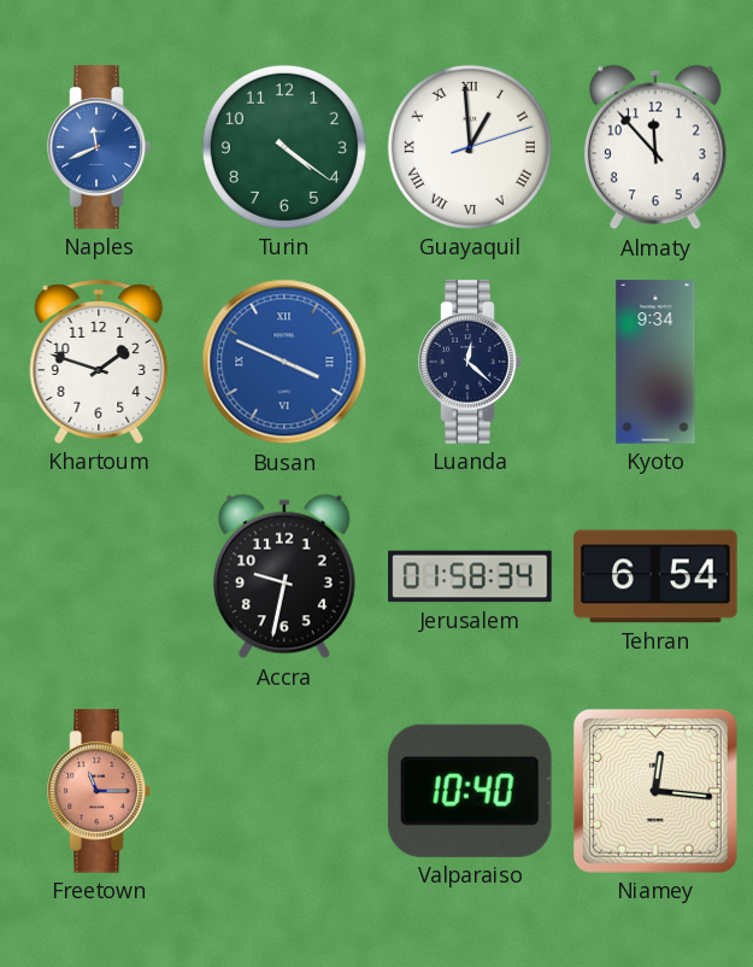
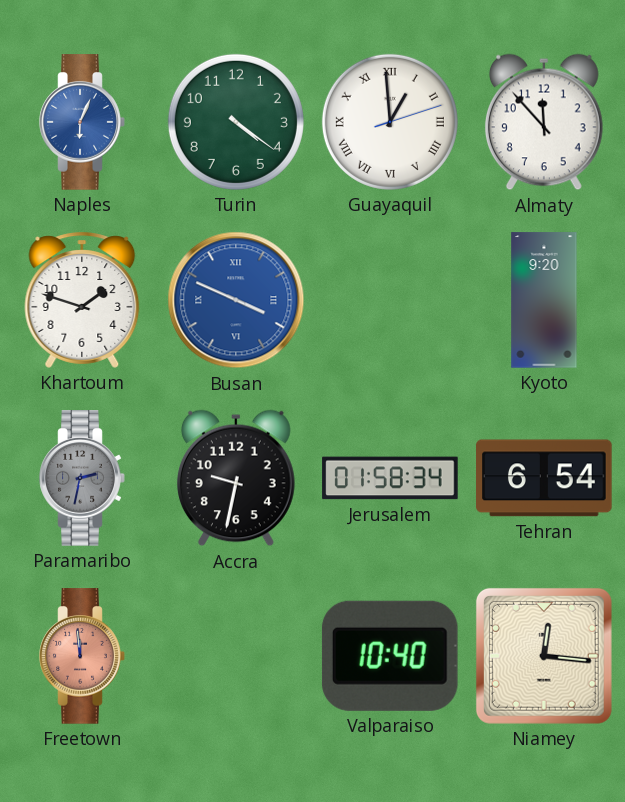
Naples: 11:41 -> 6:04
Luanda: 12:22 -> none
Kyoto: 9:34 -> 9:20
Paramaribo: none -> 2:32
Freetown: 11:15 -> 11:59
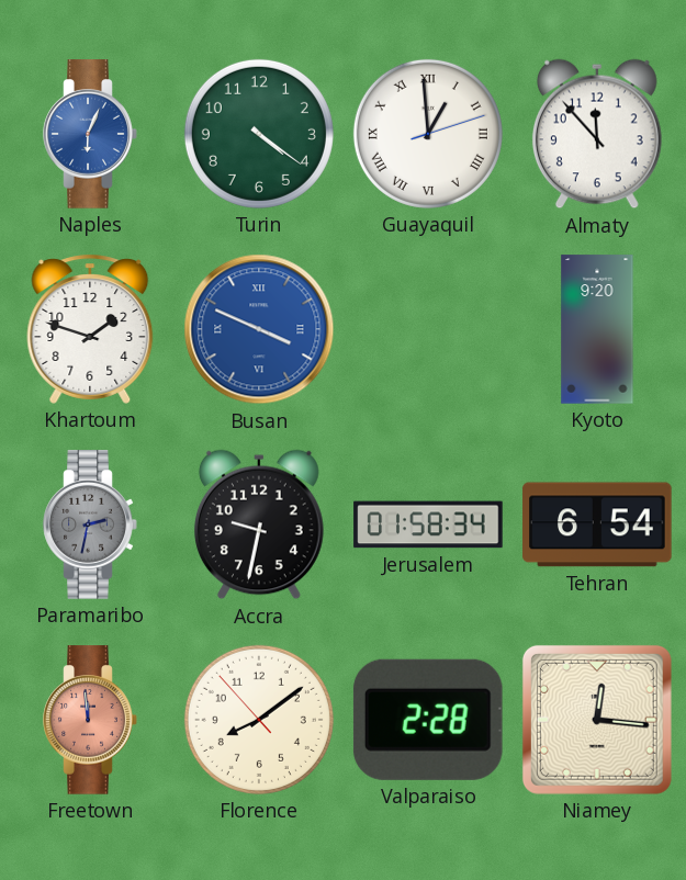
Florence: none -> 8:08
Valparaiso: 10:40 -> 2:28
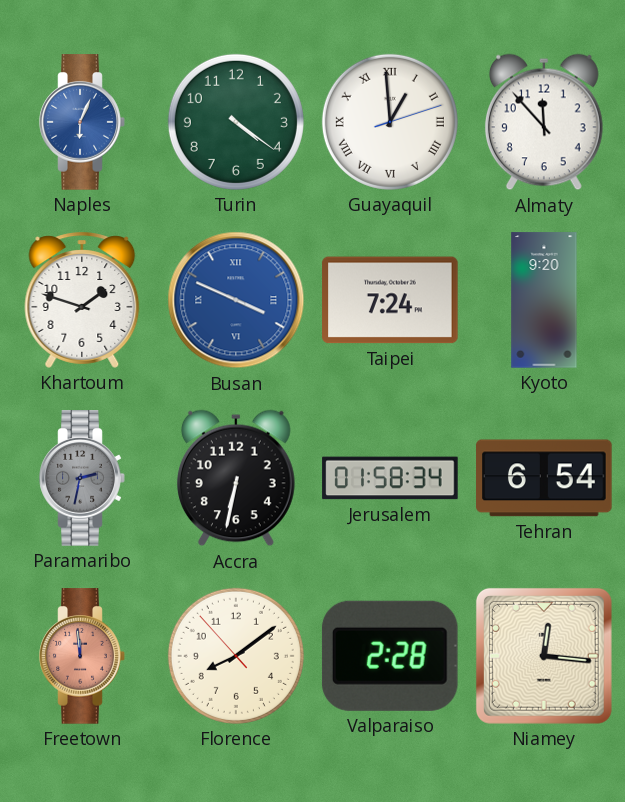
Taipei: none -> 7:24
Accra: 9:32 -> 6:32
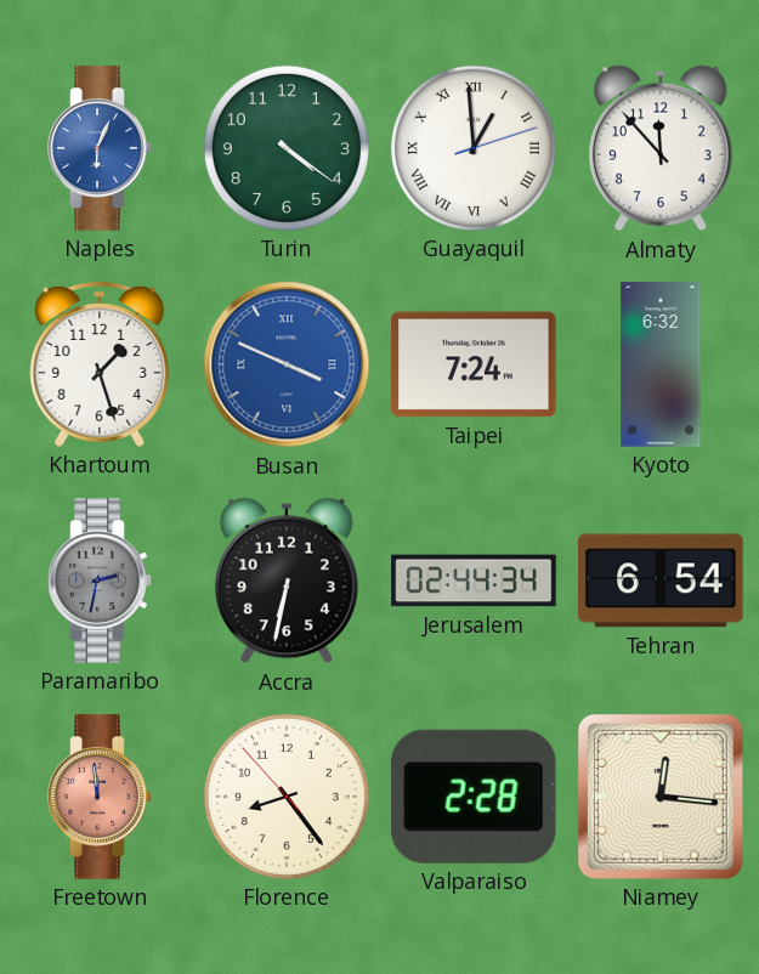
Khartoum: 1:48 -> 1:27
Kyoto: 9:20 -> 6:32
Jerusalem: 01:58 -> 02:44
Florence: 8:08 -> 8:23
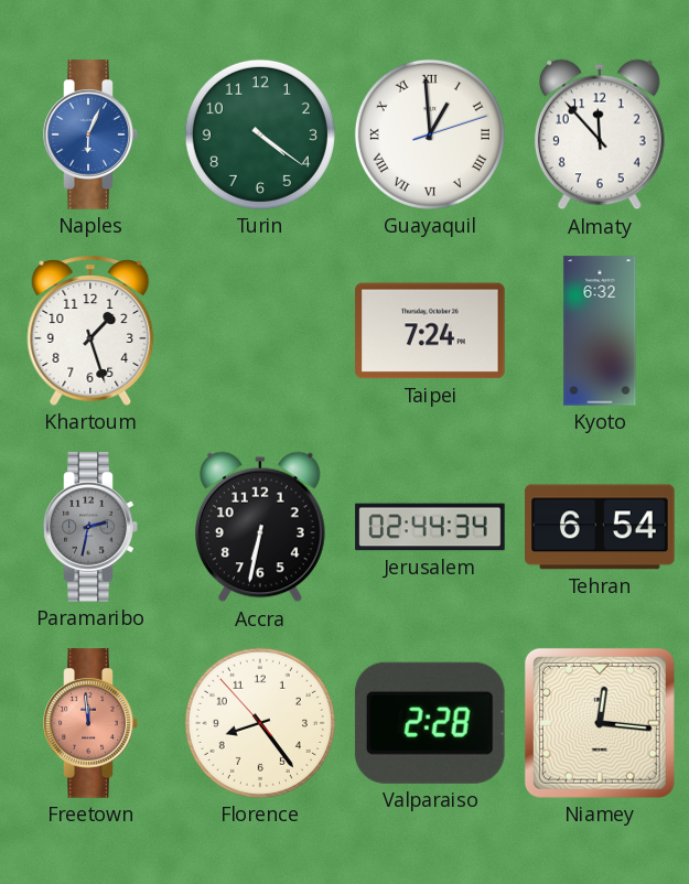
Busan: 3:49 -> none
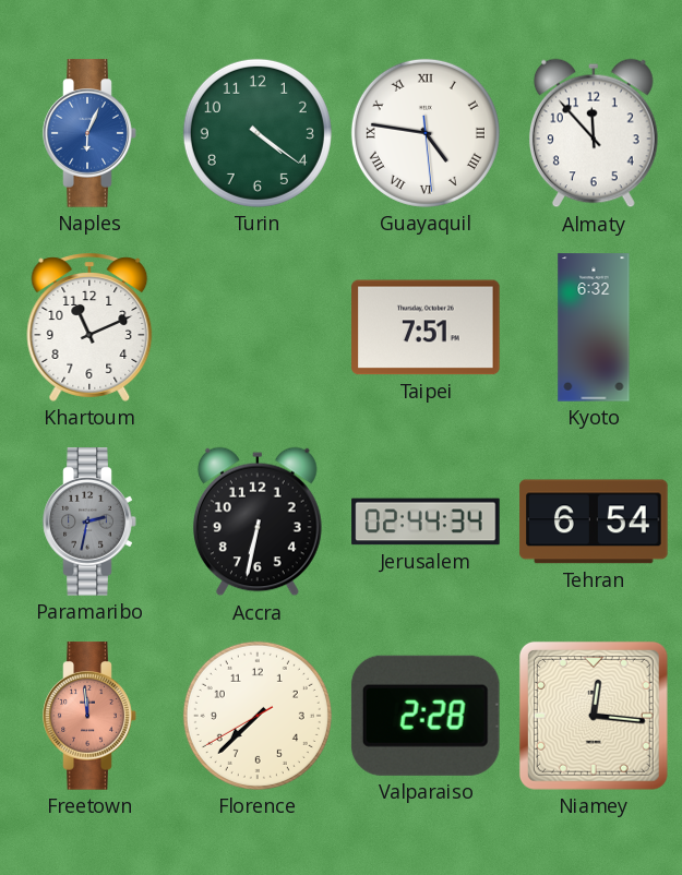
Guayaquil: 12:59 -> 4:46
Khartoum: 1:27 -> 11:11
Taipei: 7:24 -> 7:51
Florence: 8:23 -> 7:37
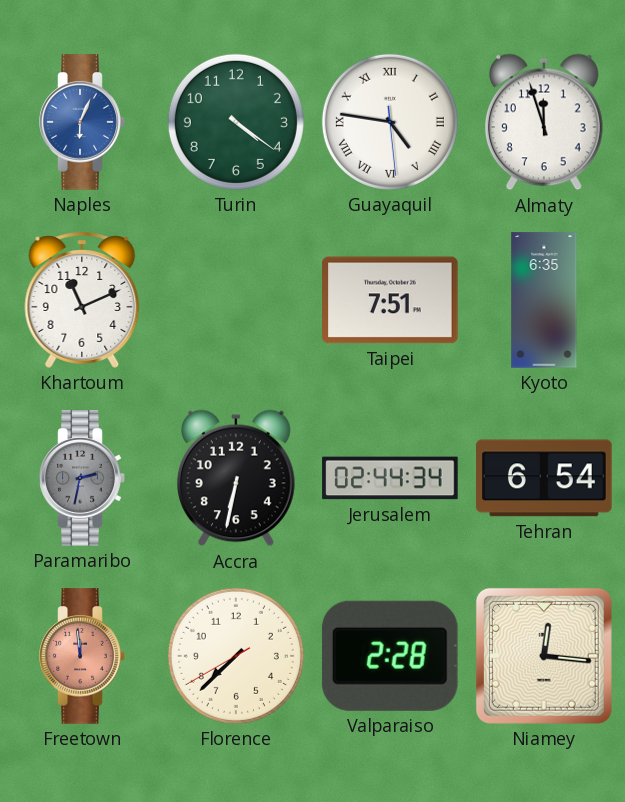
Almaty: 11:53 -> 11:57
Kyoto: 6:32 -> 6:35
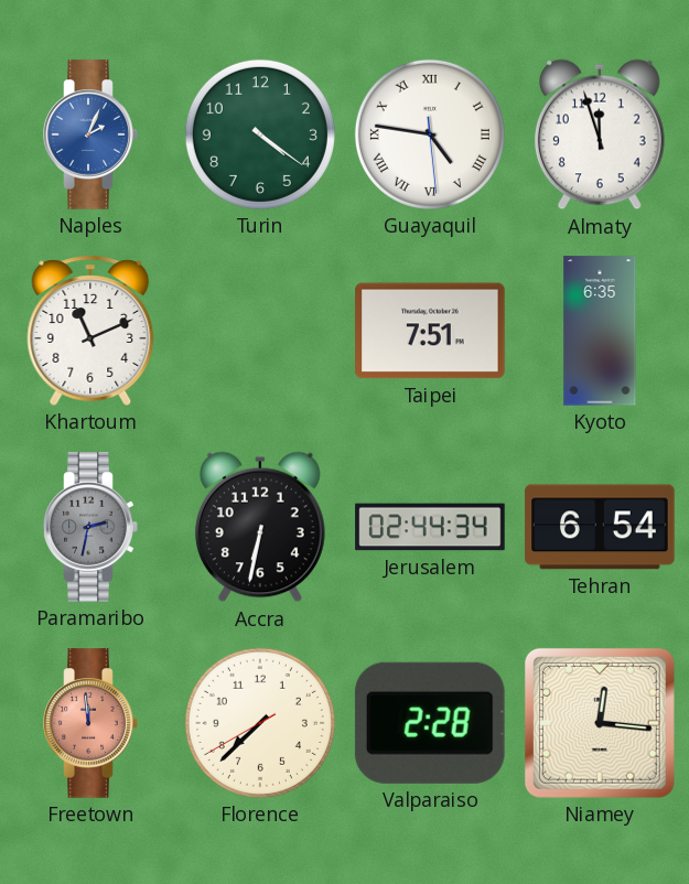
Naples: 6:04 -> 2:04
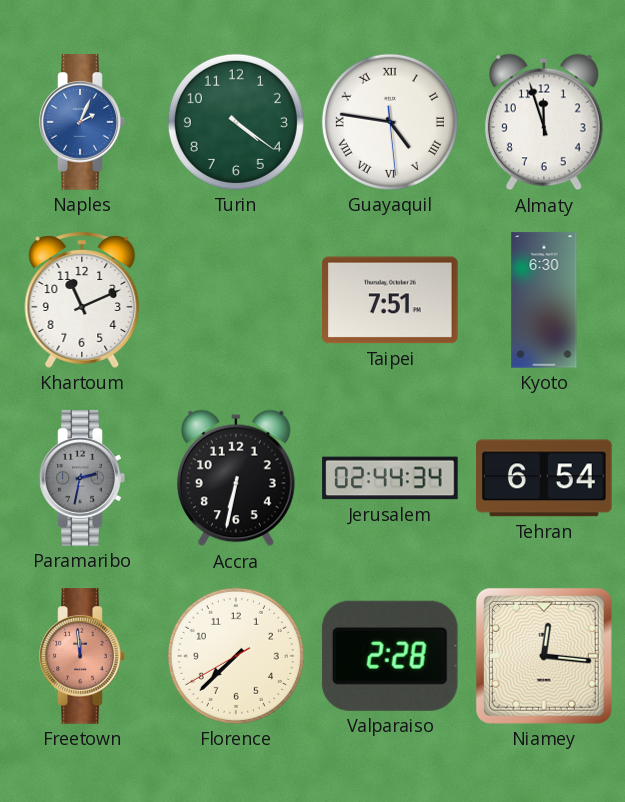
Kyoto: 6:35 -> 6:30
